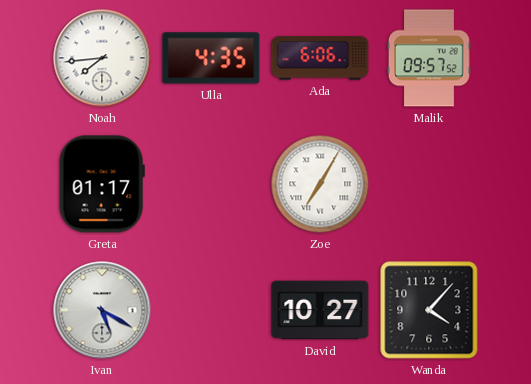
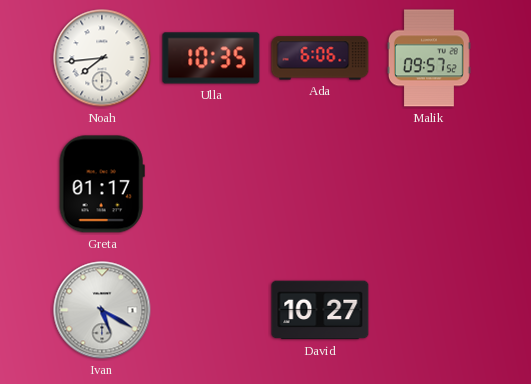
Ulla: 4:35 -> 10:35
Zoe: 7:05 -> none
Wanda: 4:07 -> none
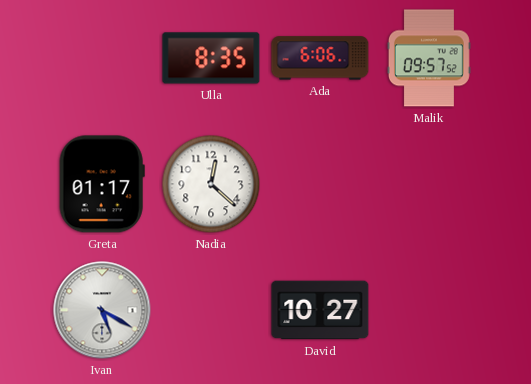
Noah: 7:44 -> none
Ulla: 10:35 -> 8:35
Nadia: none -> 12:22
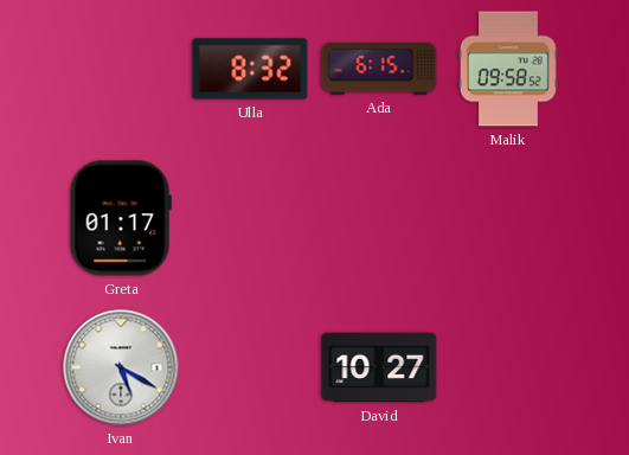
Ulla: 8:35 -> 8:32
Ada: 6:06 -> 6:15
Malik: 09:57 -> 09:58
Nadia: 12:22 -> none
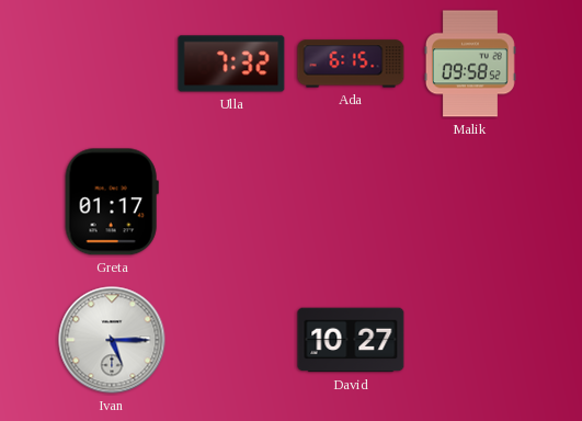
Ulla: 8:32 -> 7:32
Ivan: 5:20 -> 5:15
